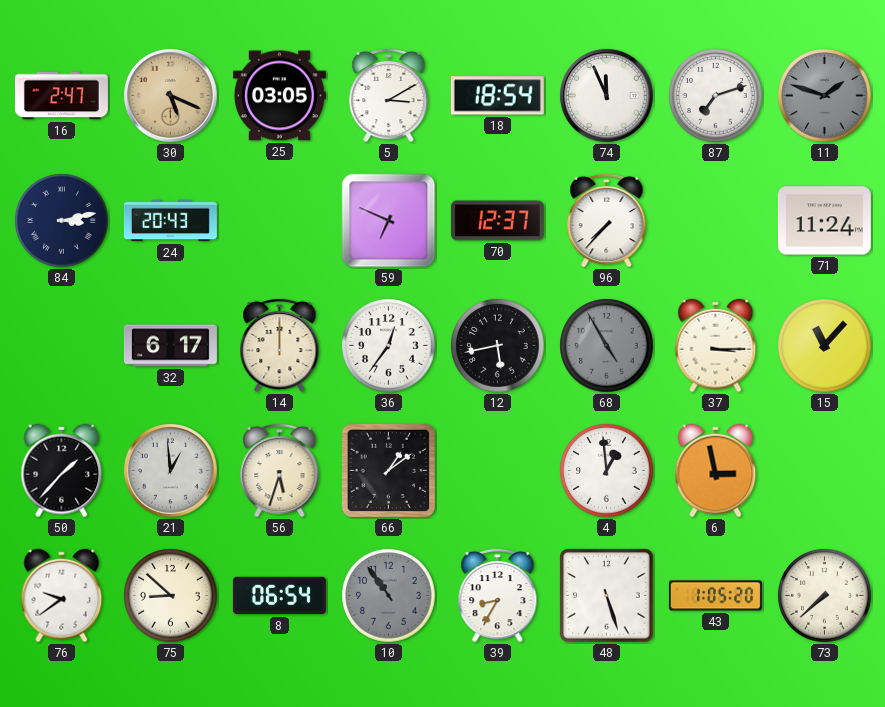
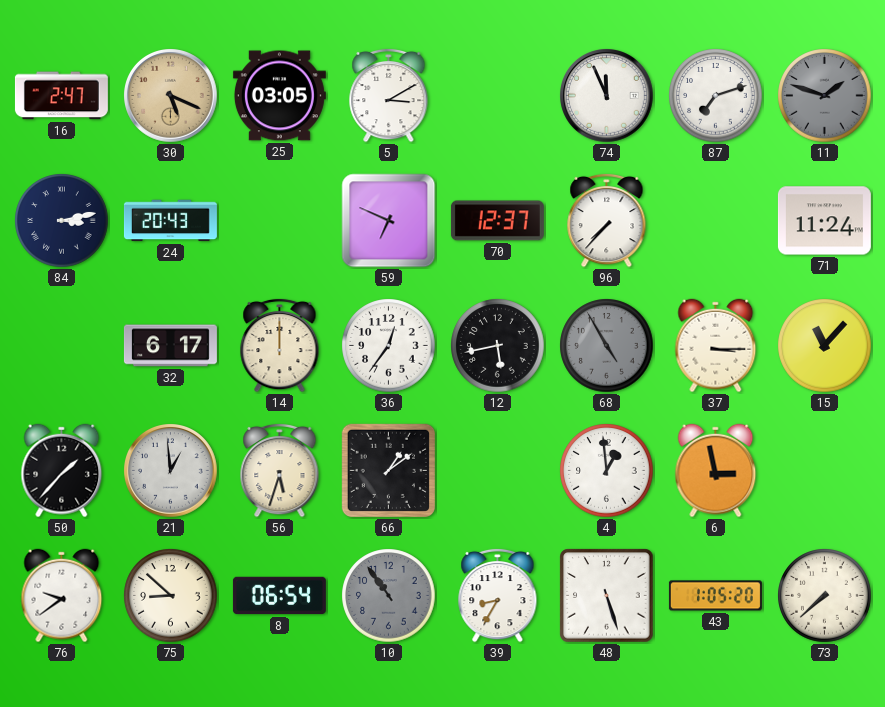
18: 18:54 -> none
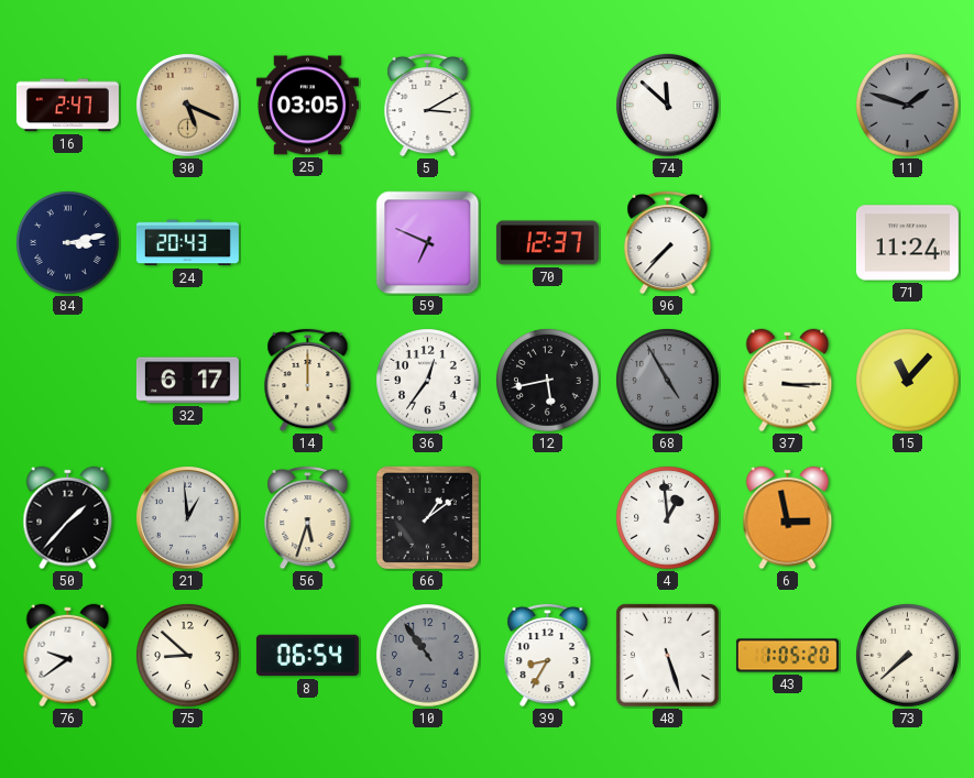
74: 11:56 -> 11:52
87: 7:12 -> none
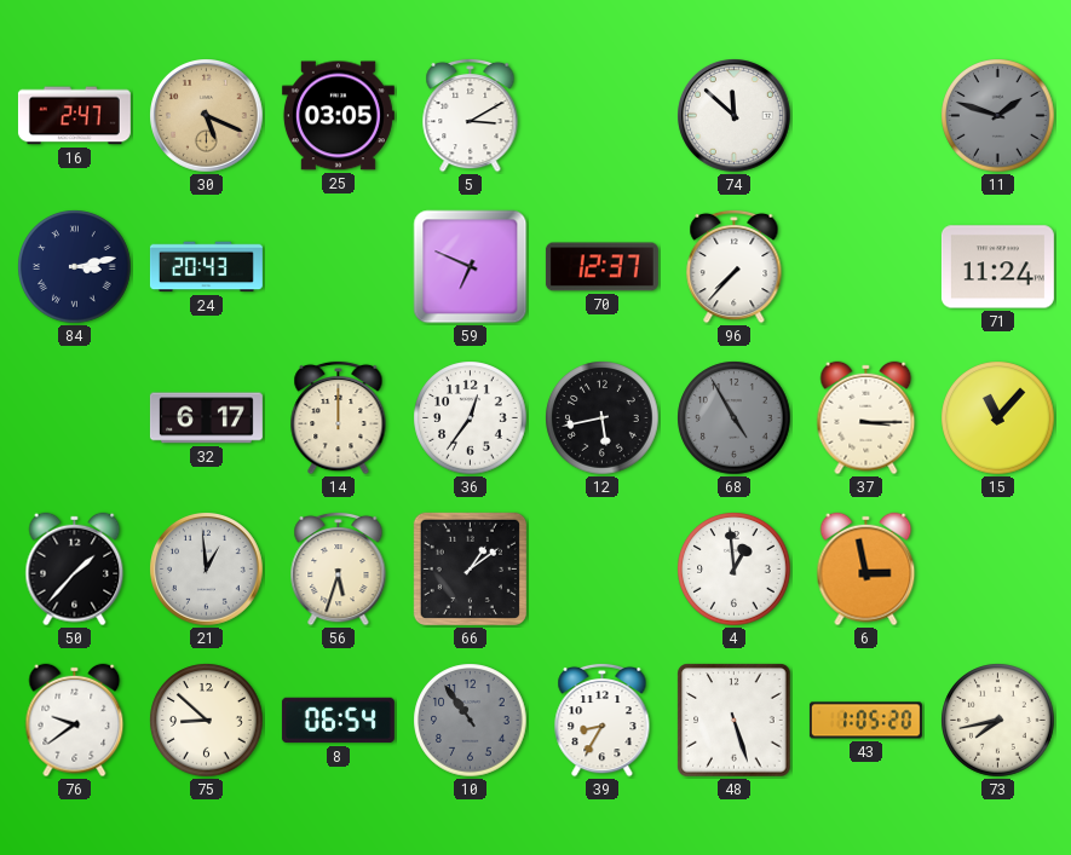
73: 7:38 -> 7:43
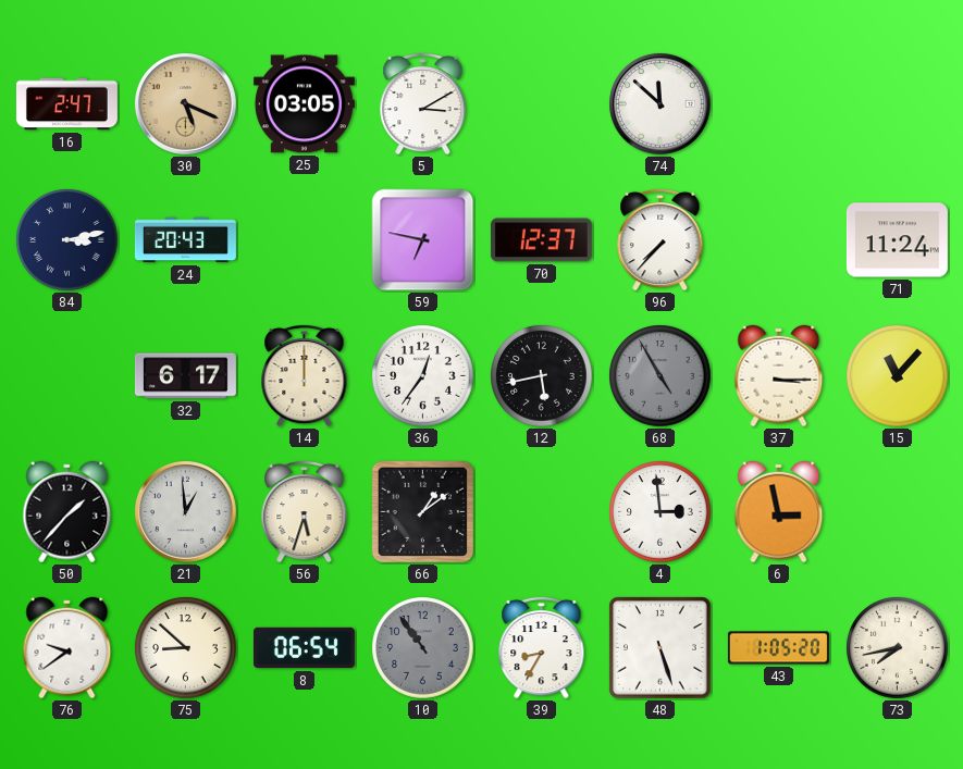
11: 1:48 -> none
59: 6:49 -> 6:47
4: 12:59 -> 2:59
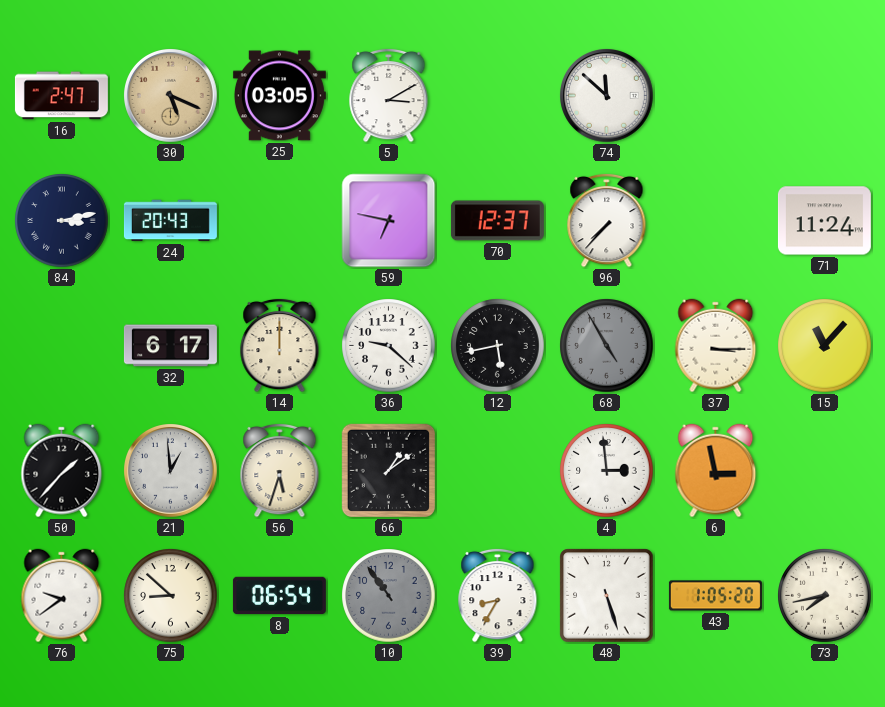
36: 12:36 -> 9:22
